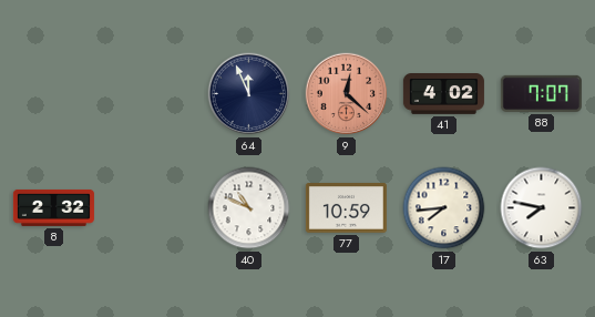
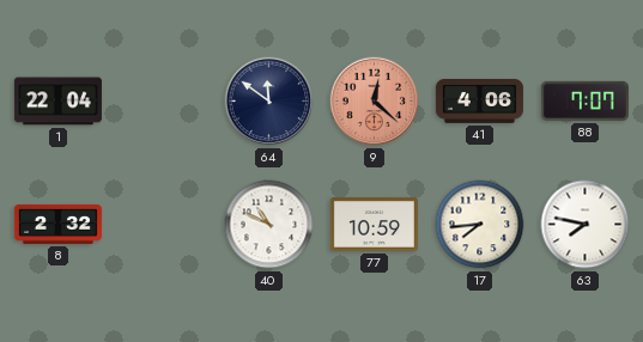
1: none -> 22:04
64: 11:56 -> 11:51
41: 4:02 -> 4:06
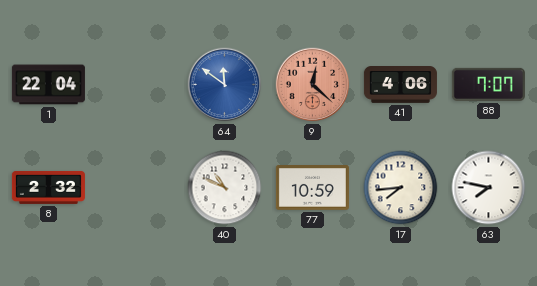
64 dial: navy -> blue
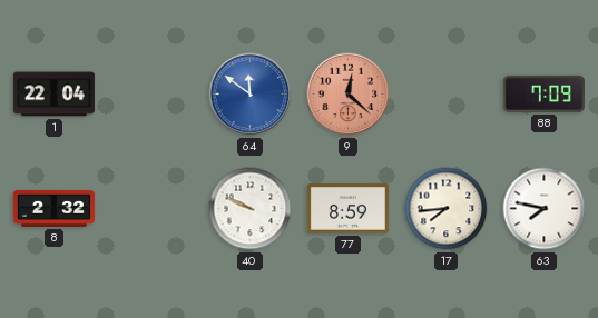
41: 4:06 -> none
88: 7:07 -> 7:09
40: 10:49 -> 9:49
77: 10:59 -> 8:59
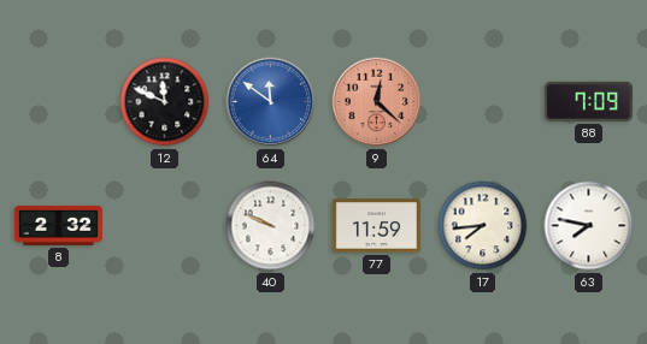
1: 22:04 -> none
12: none -> 11:49
77: 8:59 -> 11:59
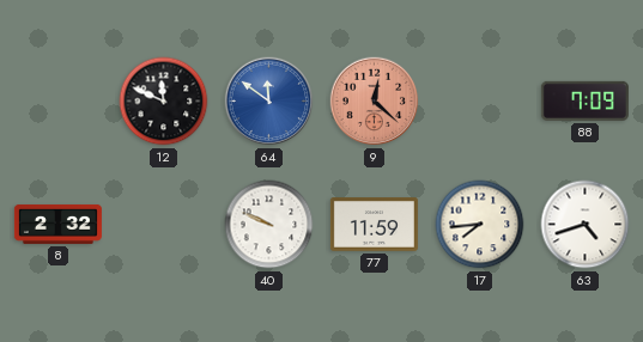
63: 7:47 -> 4:42
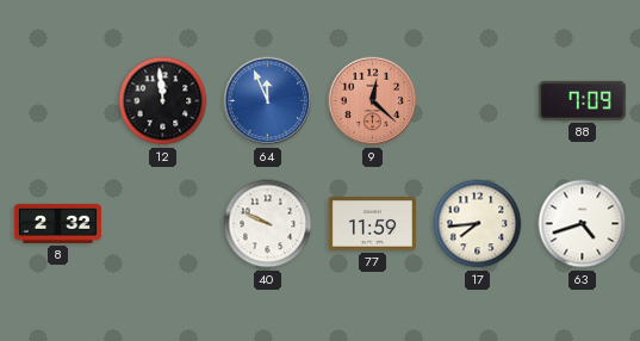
12: 11:49 -> 11:59
64: 11:51 -> 11:56
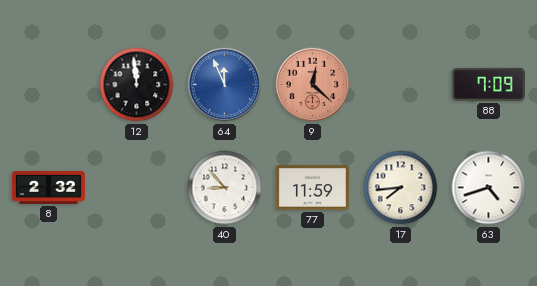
40: 9:49 -> 8:53
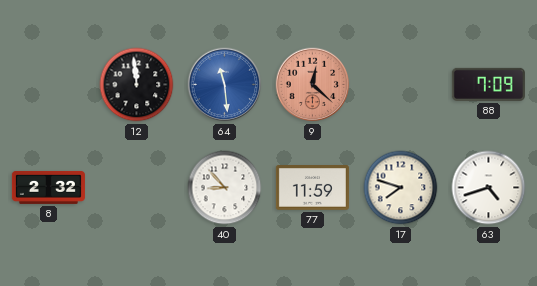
64: 11:56 -> 11:29
17: 7:44 -> 7:48
